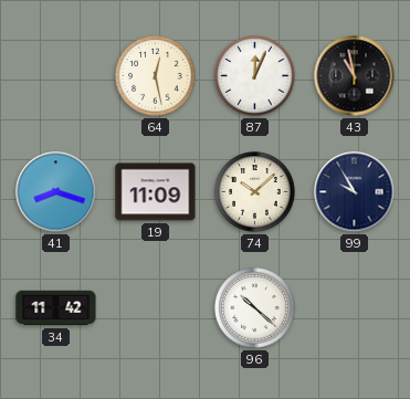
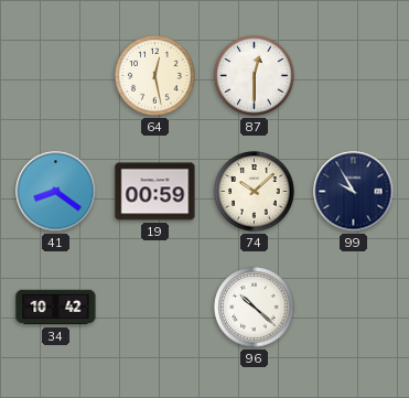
87: 12:04 -> 12:30
43: 10:58 -> none
41: 8:18 -> 8:21
19: 11:09 -> 00:59
34: 11:42 -> 10:42
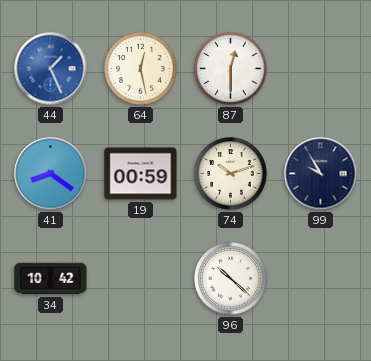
44: none -> 1:26
74: 10:08 -> 10:12
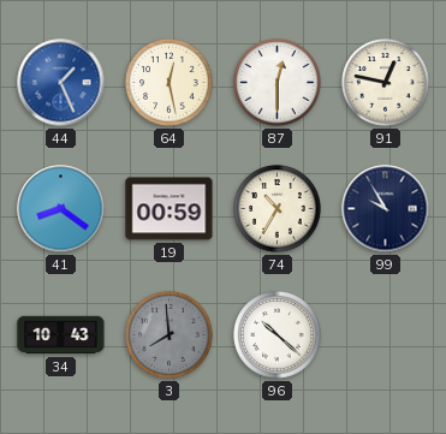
91: none -> 12:47
74: 10:12 -> 10:35
34: 10:42 -> 10:43
3: none -> 7:59
